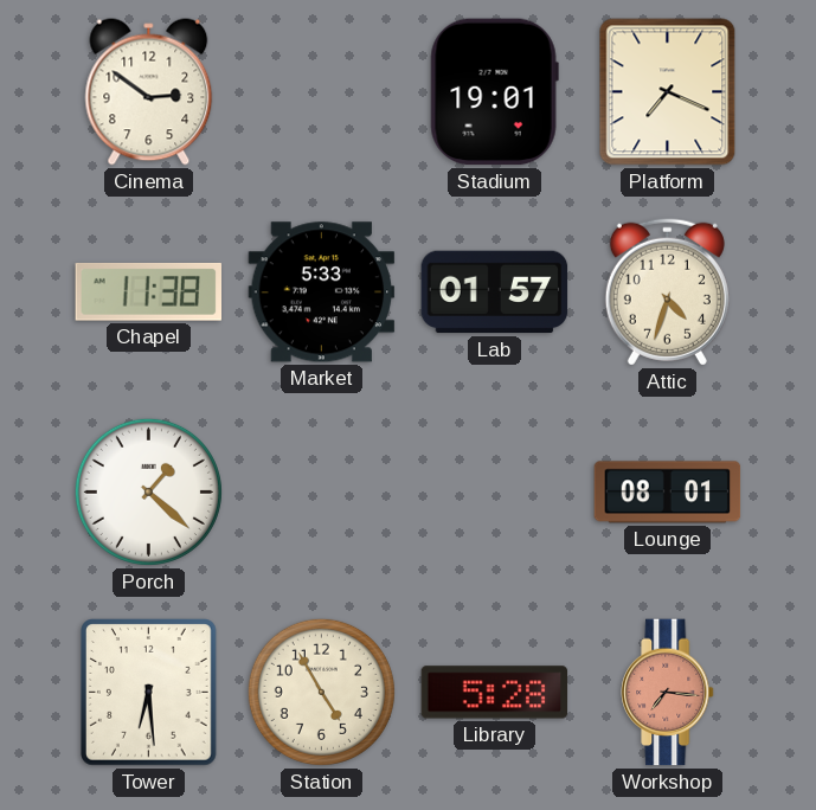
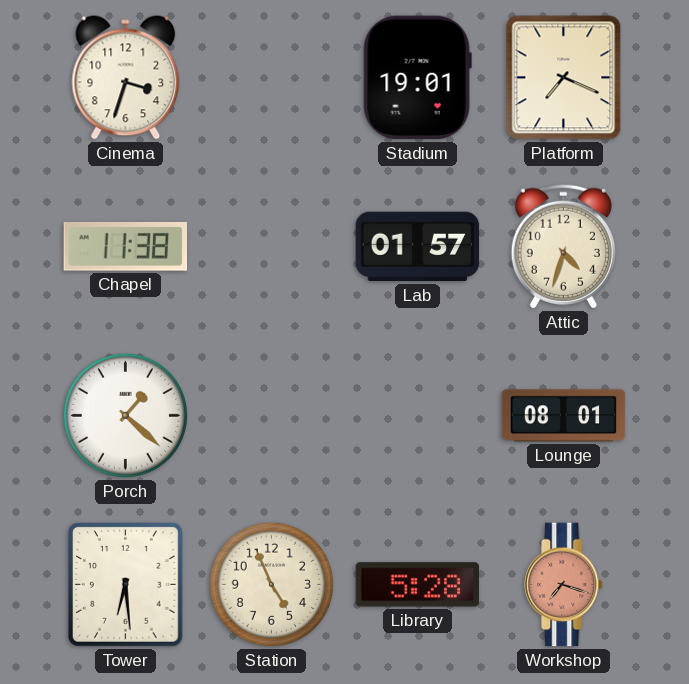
Cinema: 2:51 -> 3:33
Market: 5:33 -> none
Station: 4:55 -> 4:56
Workshop: 7:16 -> 7:18
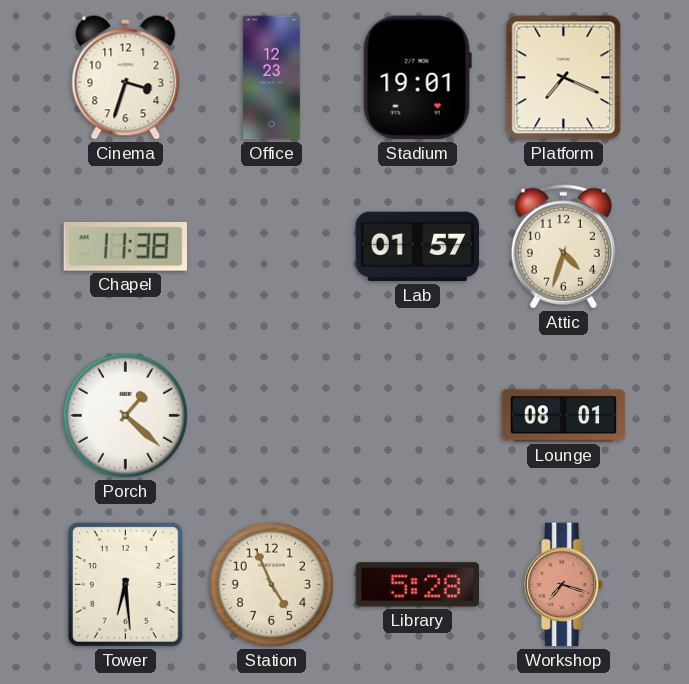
Office: none -> 12:23
